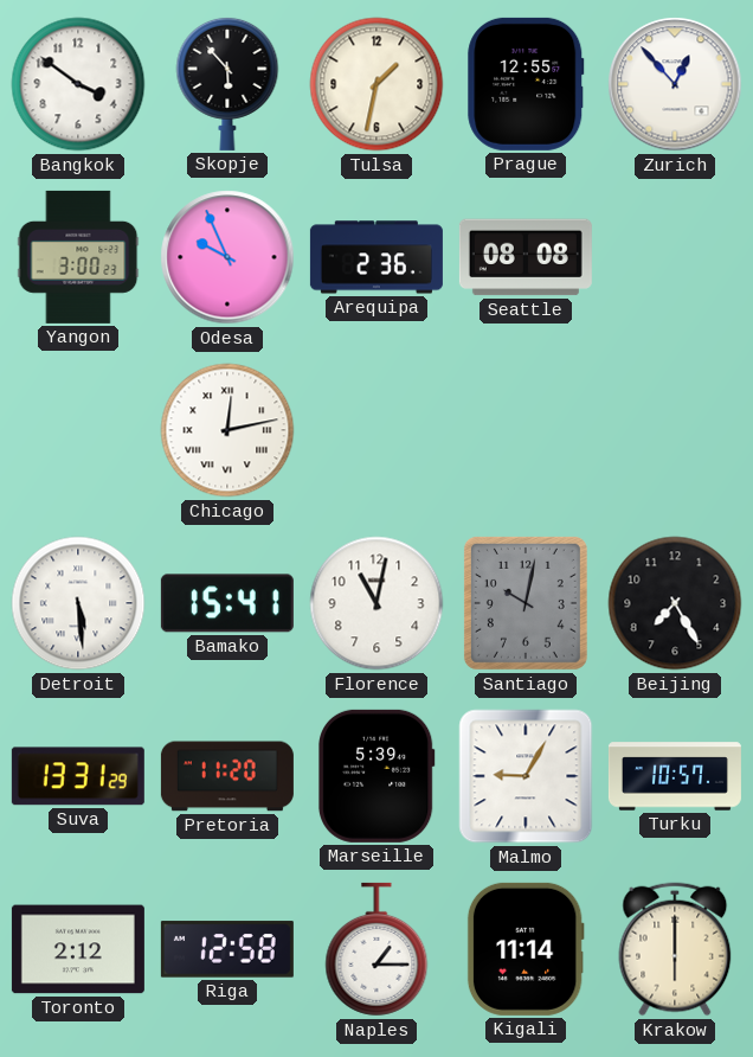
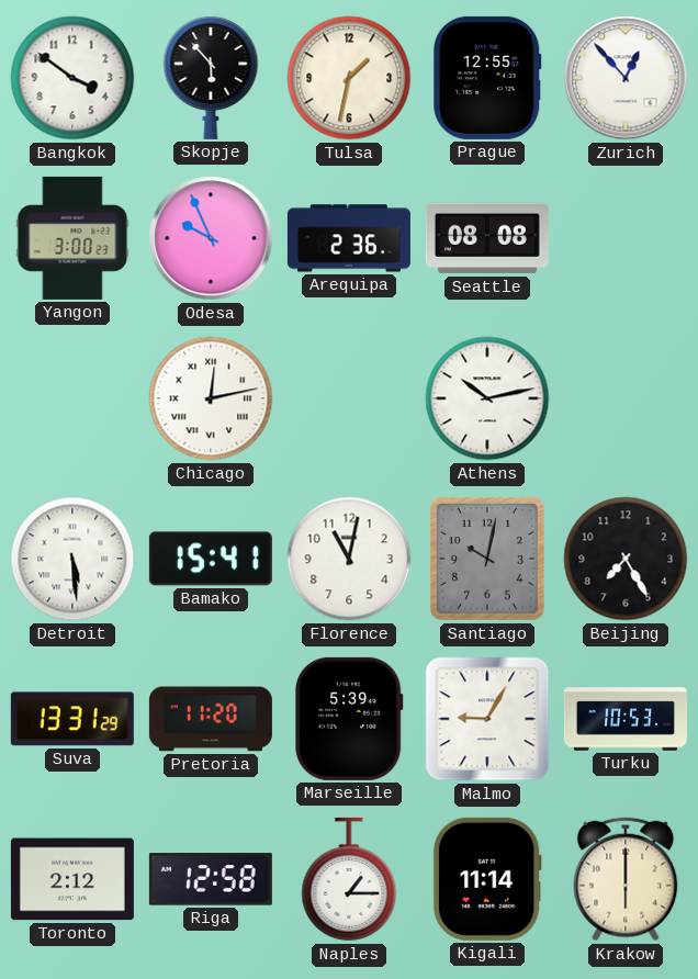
Athens: none -> 10:13
Turku: 10:57 -> 10:53
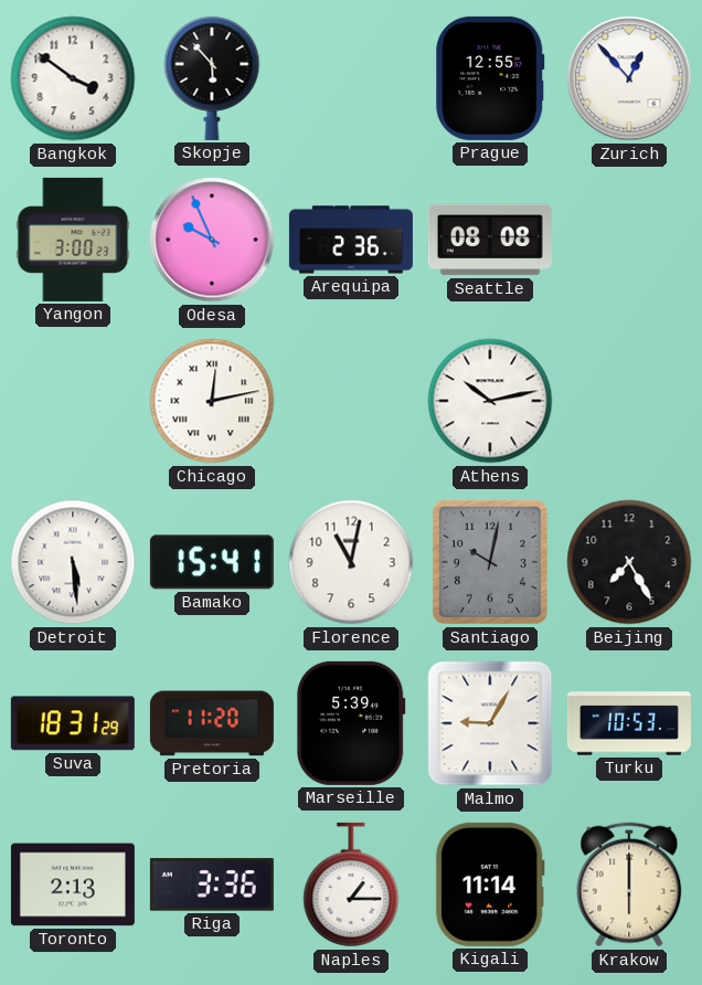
Tulsa: 1:32 -> none
Suva: 13:31 -> 18:31
Toronto: 2:12 -> 2:13
Riga: 12:58 -> 3:36
